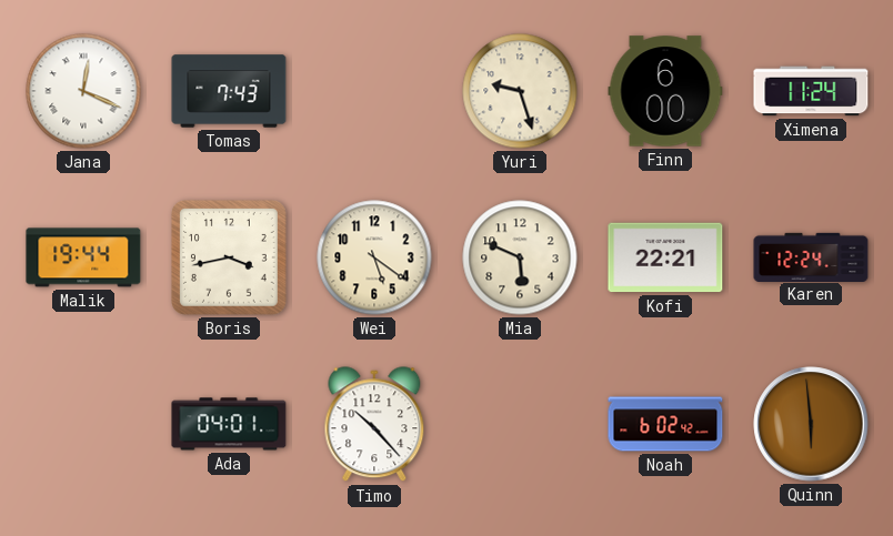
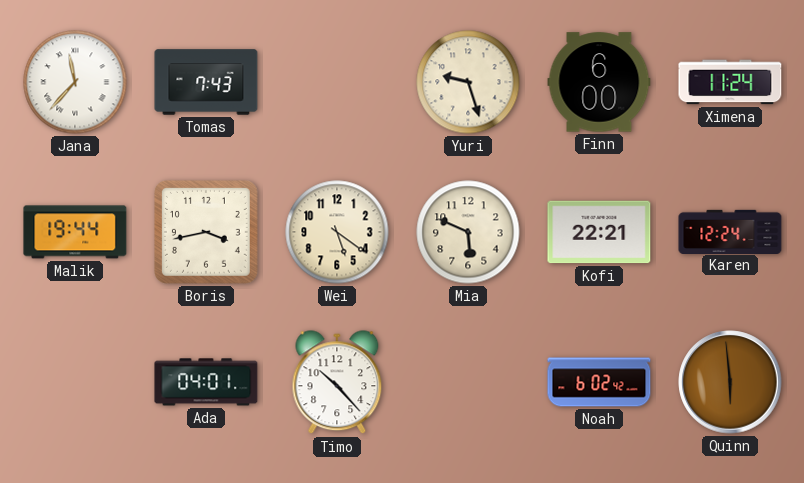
Jana: 12:19 -> 11:37
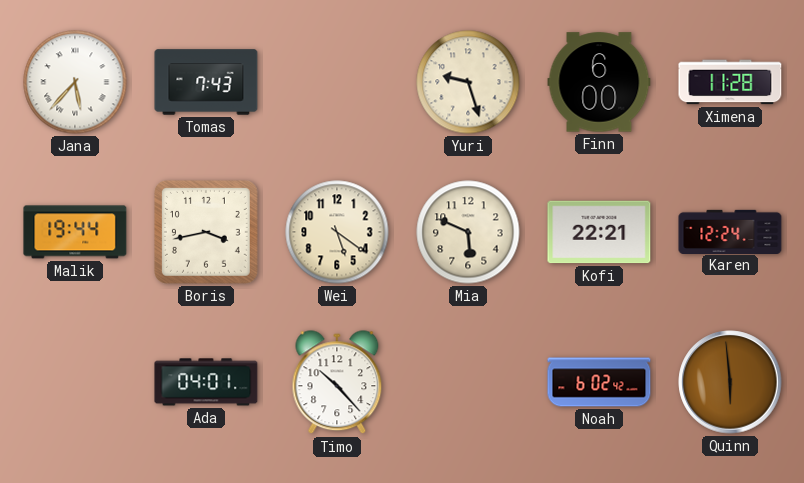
Jana: 11:37 -> 5:37
Ximena: 11:24 -> 11:28
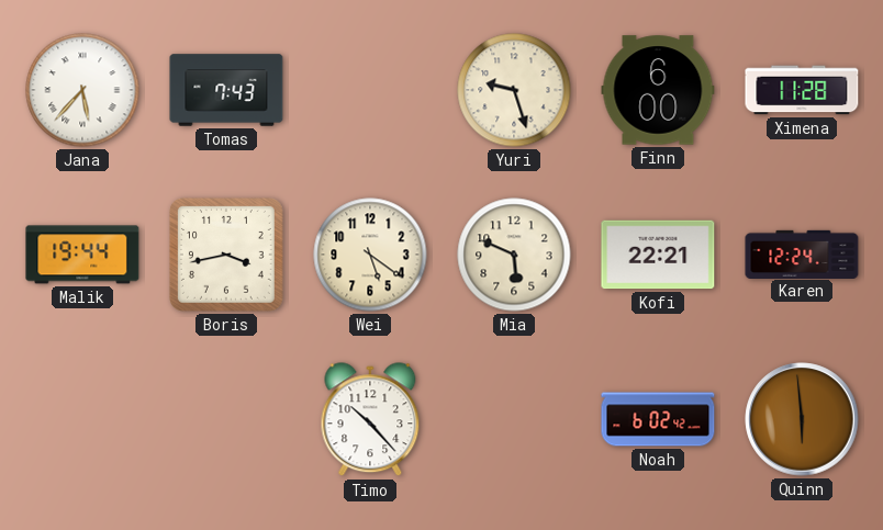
Ada: 04:01 -> none
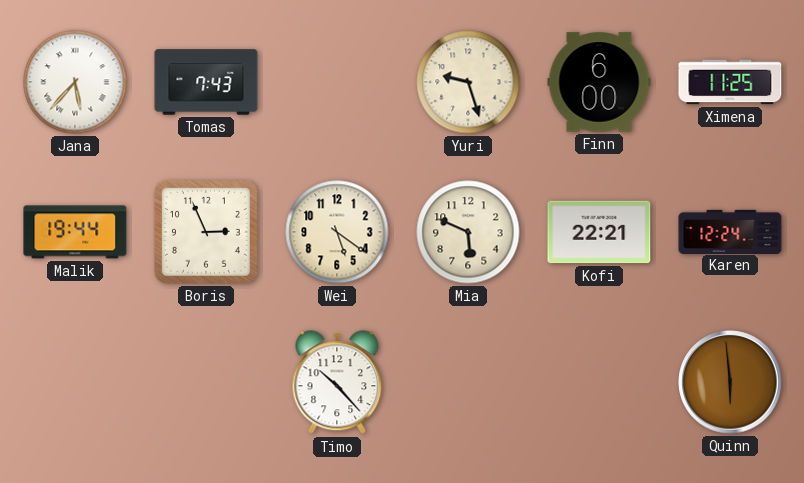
Ximena: 11:28 -> 11:25
Boris: 3:43 -> 2:56
Noah: 6:02 -> none
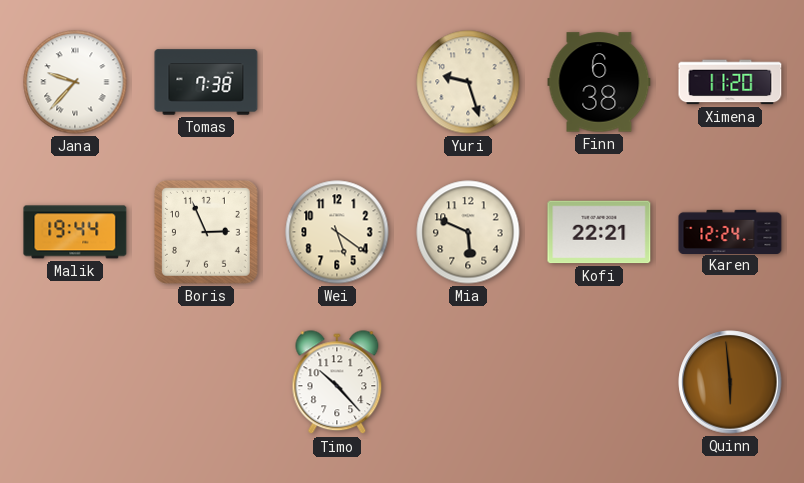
Jana: 5:37 -> 9:37
Tomas: 7:43 -> 7:38
Finn: 6:00 -> 6:38
Ximena: 11:25 -> 11:20
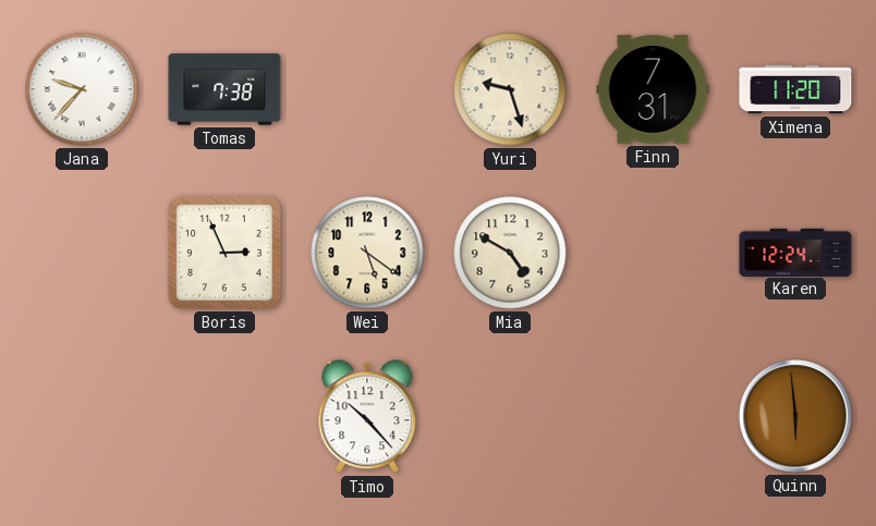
Finn: 6:38 -> 7:31
Malik: 19:44 -> none
Mia: 5:49 -> 4:50
Kofi: 22:21 -> none
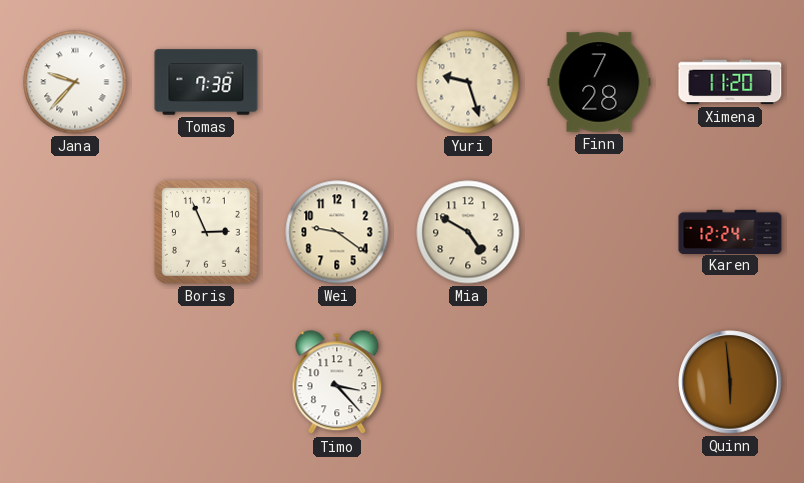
Finn: 7:31 -> 7:28
Wei: 5:21 -> 9:21
Timo: 10:23 -> 3:23
